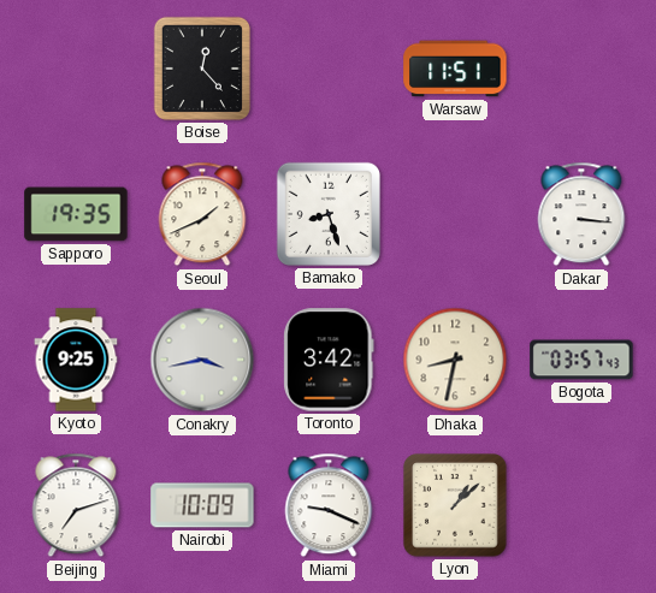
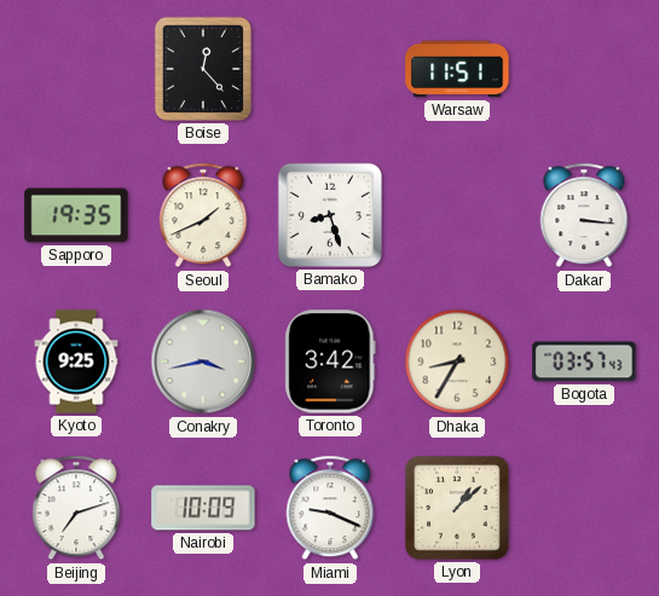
Dhaka: 8:32 -> 8:35
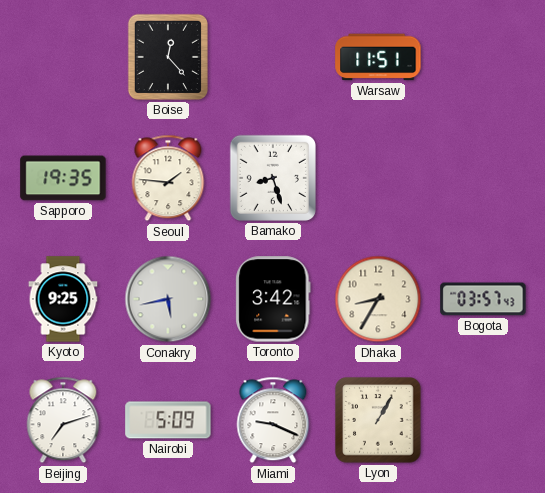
Seoul: 1:41 -> 1:46
Dakar: 3:16 -> none
Conakry: 3:43 -> 5:43
Nairobi: 10:09 -> 5:09
Lyon: 1:08 -> 1:05
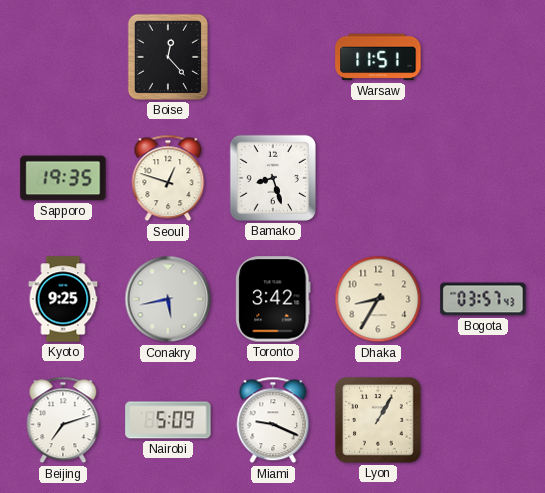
Seoul: 1:46 -> 12:48
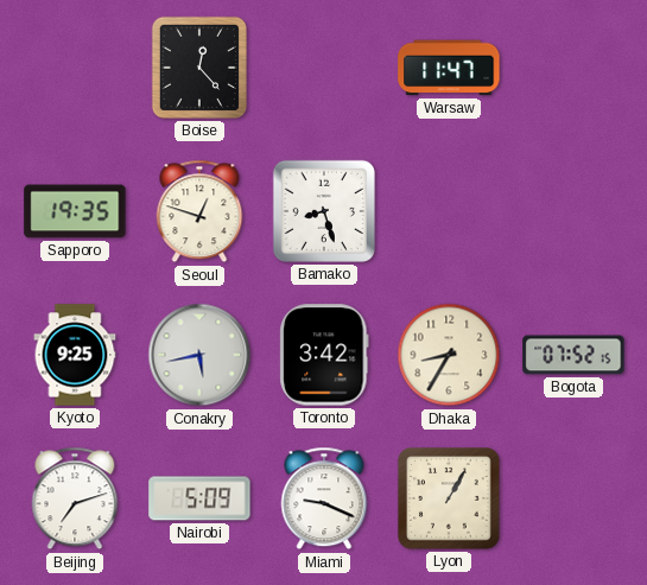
Warsaw: 11:51 -> 11:47
Bogota: 03:57 -> 07:52
